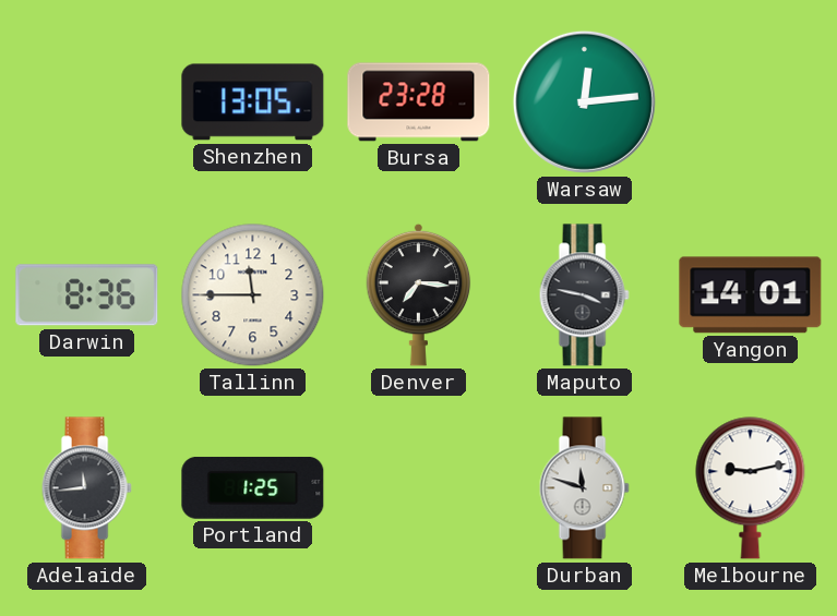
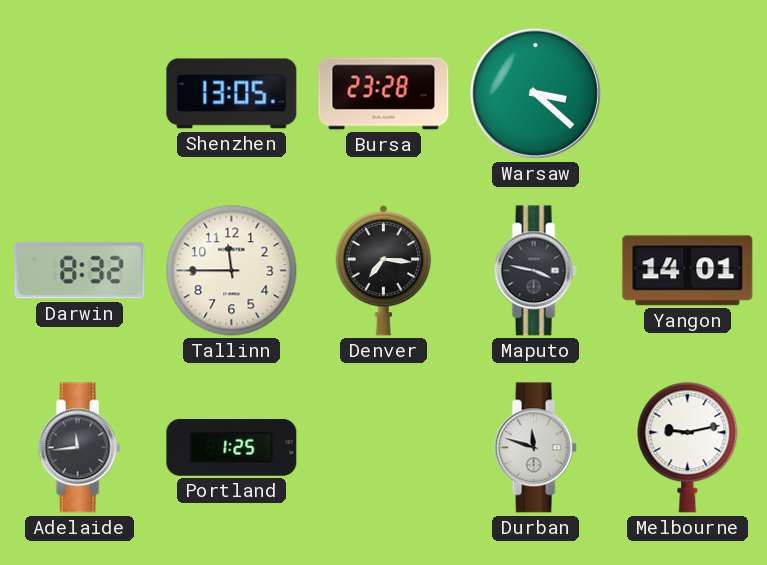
Warsaw: 12:14 -> 3:22
Darwin: 8:36 -> 8:32
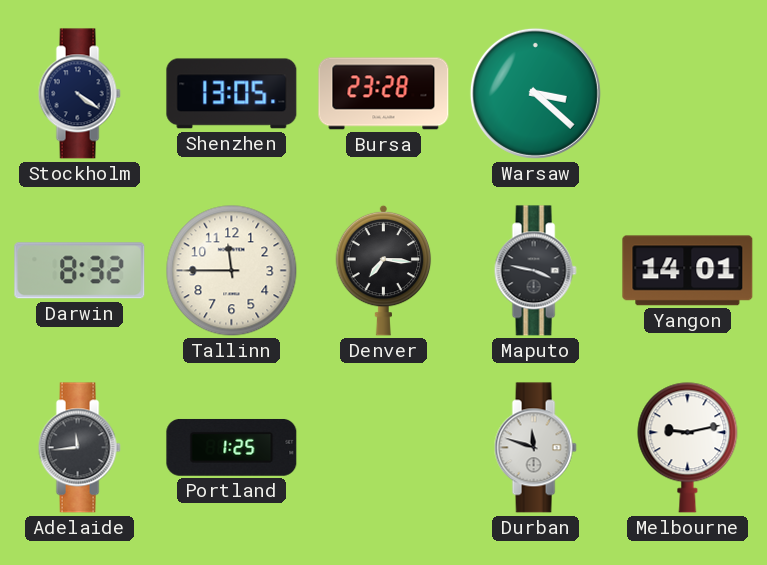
Stockholm: none -> 4:21
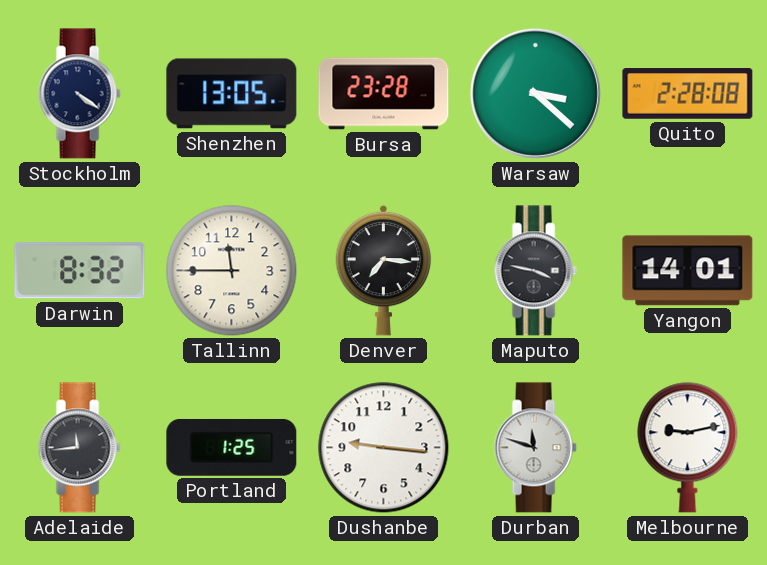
Quito: none -> 2:28
Dushanbe: none -> 9:16
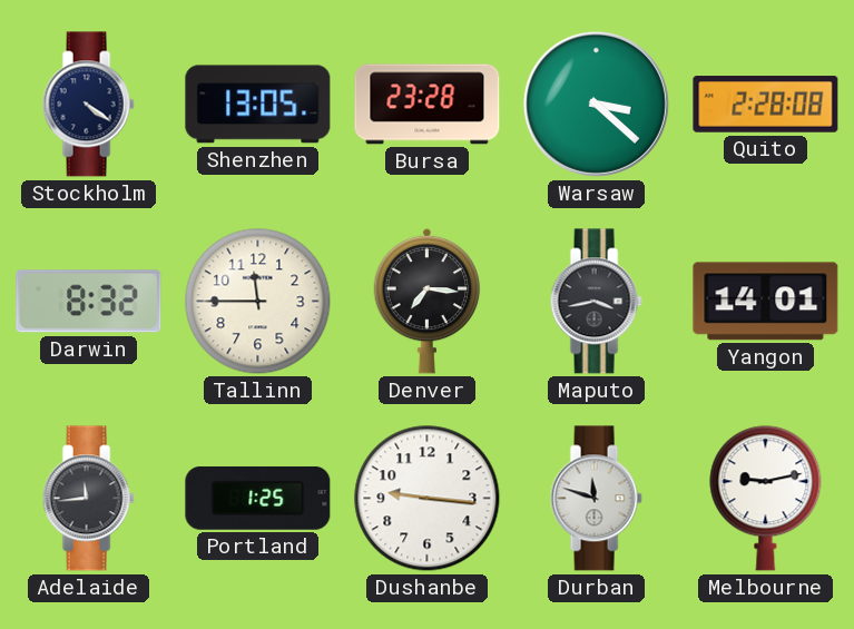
Maputo: 3:47 -> 3:43
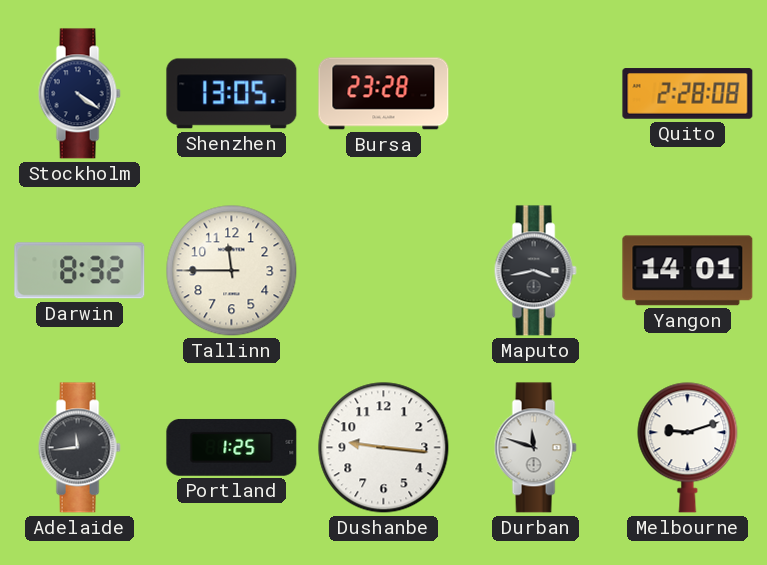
Warsaw: 3:22 -> none
Denver: 7:16 -> none
Melbourne: 9:13 -> 9:12
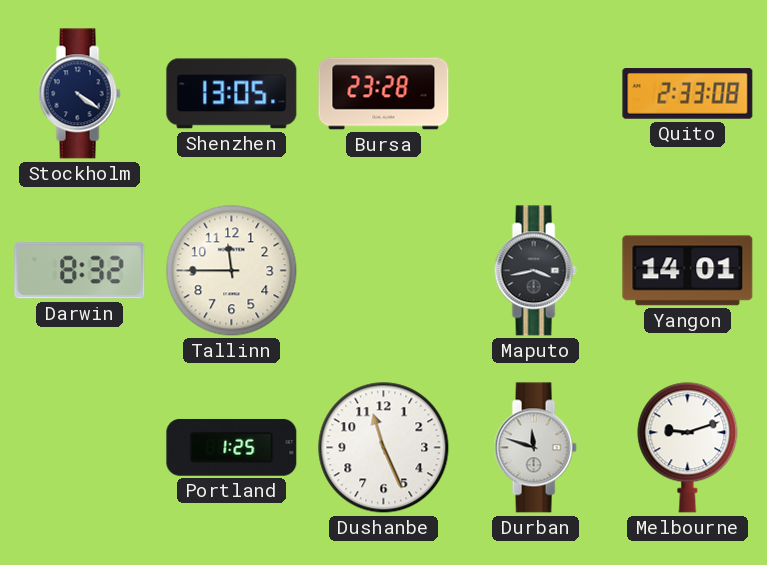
Quito: 2:28 -> 2:33
Adelaide: 11:44 -> none
Dushanbe: 9:16 -> 11:26
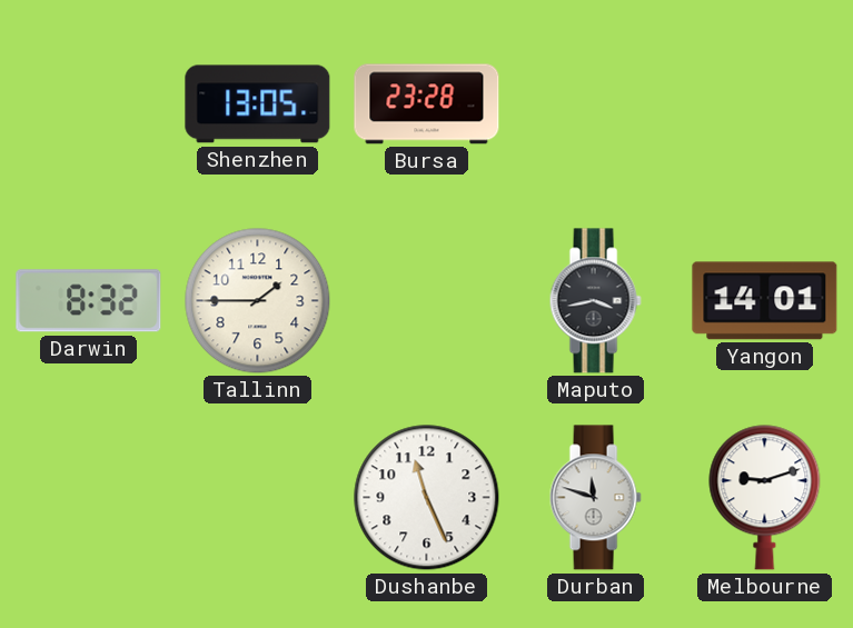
Stockholm: 4:21 -> none
Quito: 2:33 -> none
Tallinn: 11:45 -> 1:45
Portland: 1:25 -> none
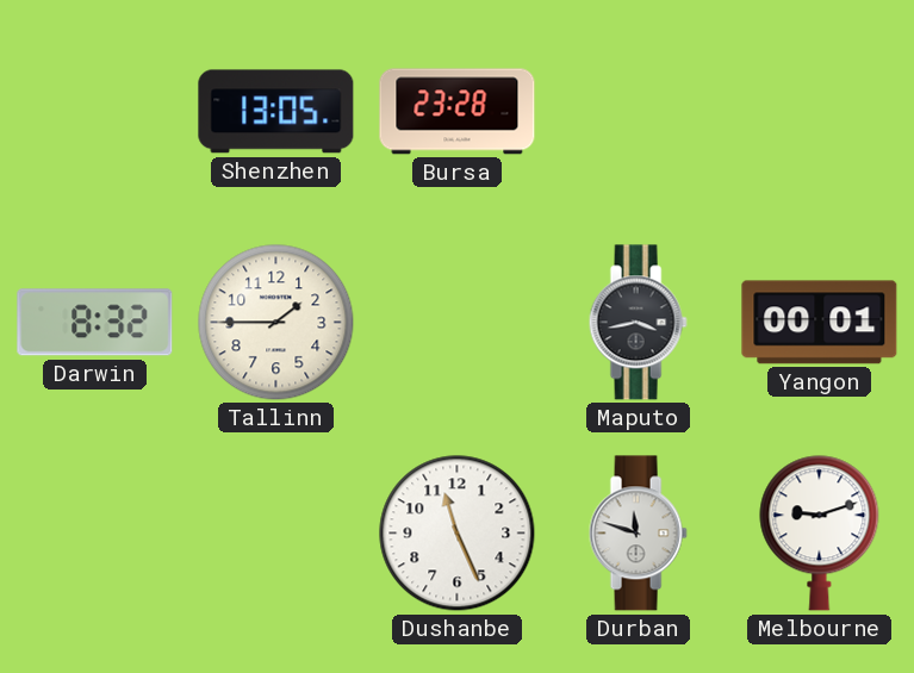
Yangon: 14:01 -> 00:01
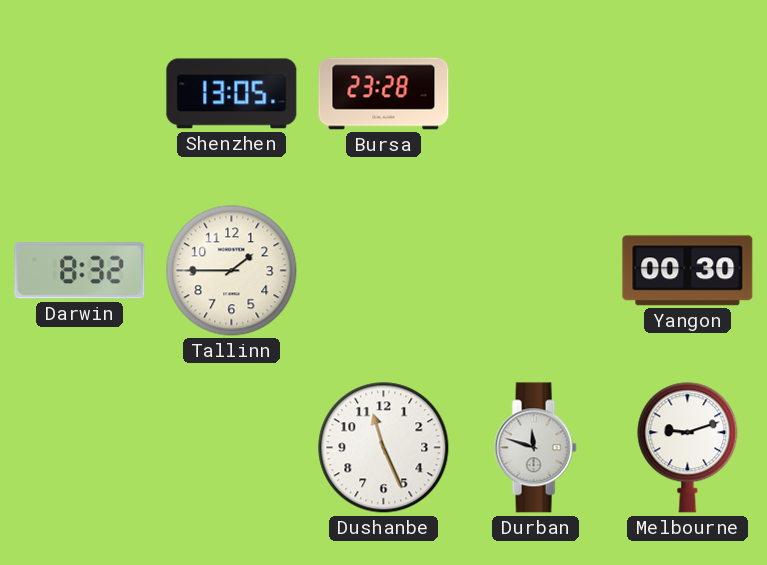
Maputo: 3:43 -> none
Yangon: 00:01 -> 00:30
